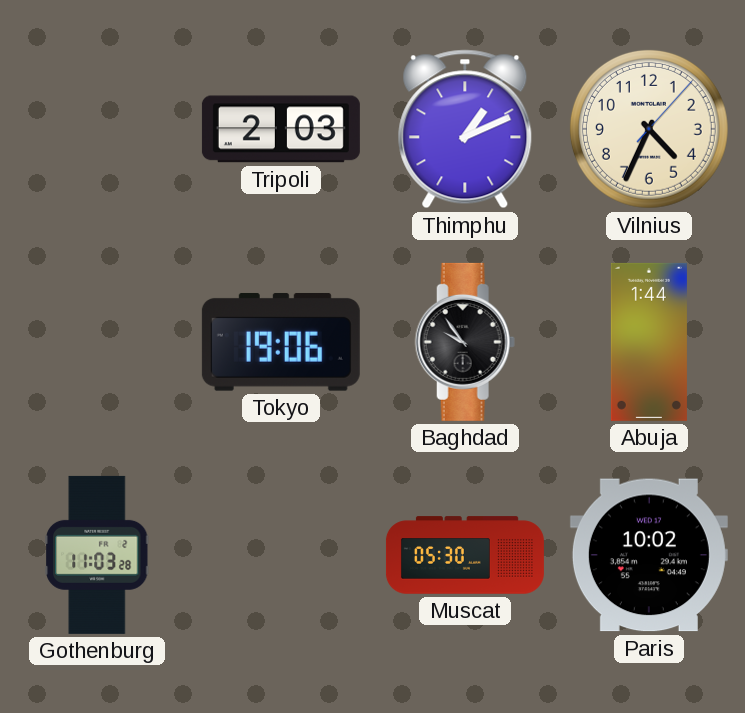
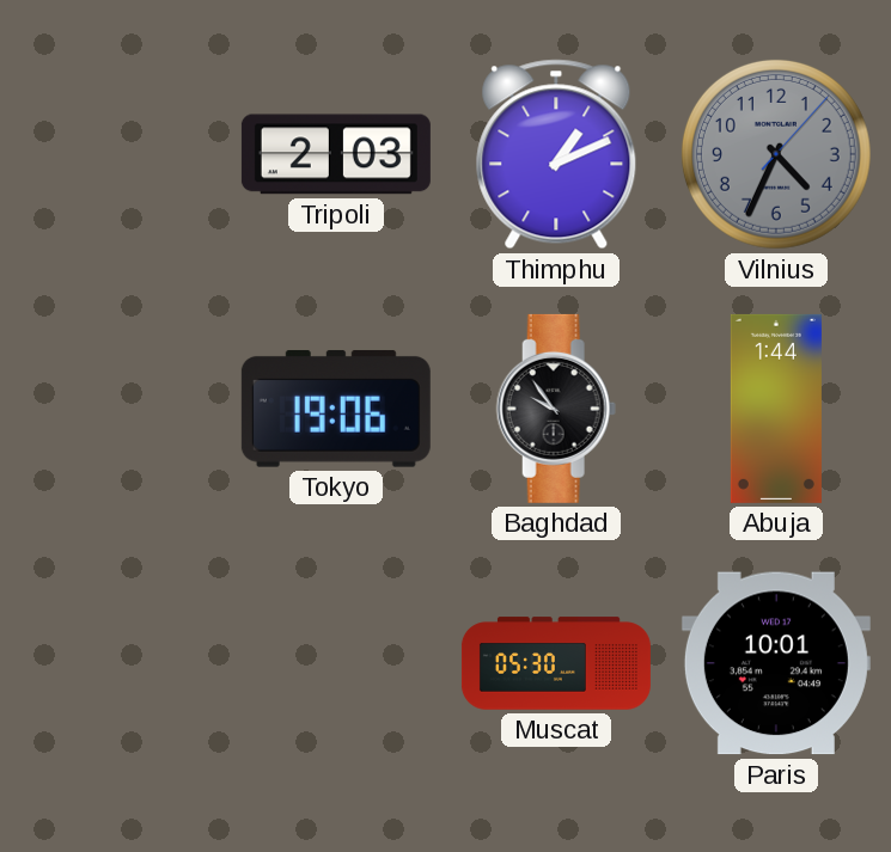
Vilnius dial: cream -> grey
Gothenburg: 11:03 -> none
Paris: 10:02 -> 10:01
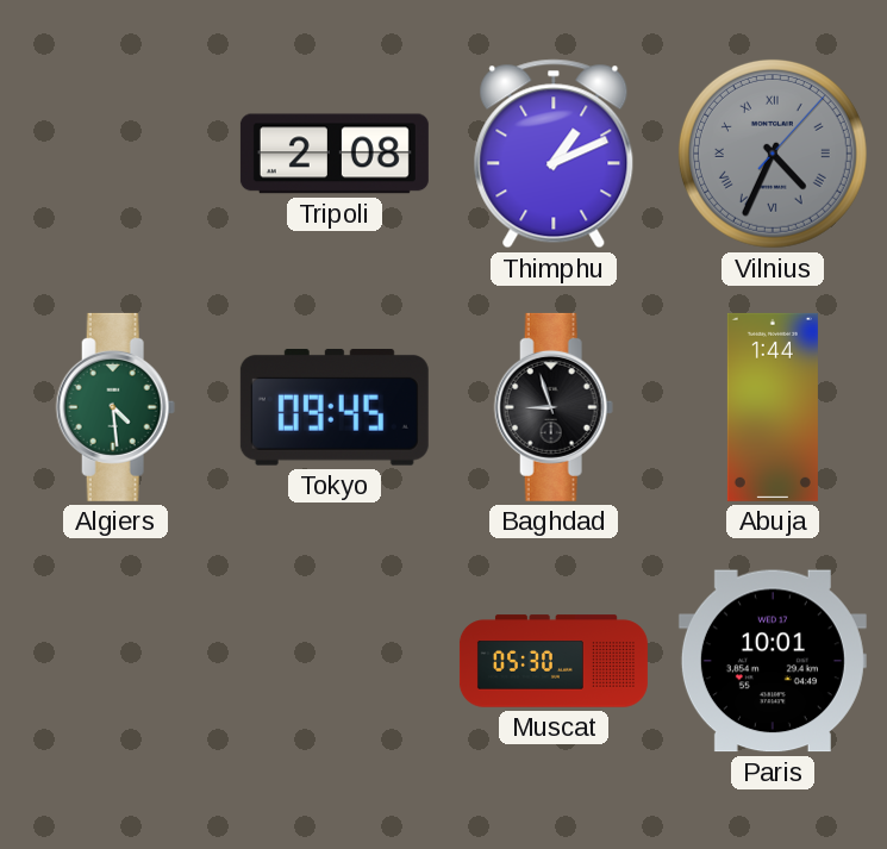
Tripoli: 2:03 -> 2:08
Vilnius numerals: Arabic -> Roman
Algiers: none -> 4:29
Tokyo: 19:06 -> 09:45
Baghdad: 9:54 -> 8:57
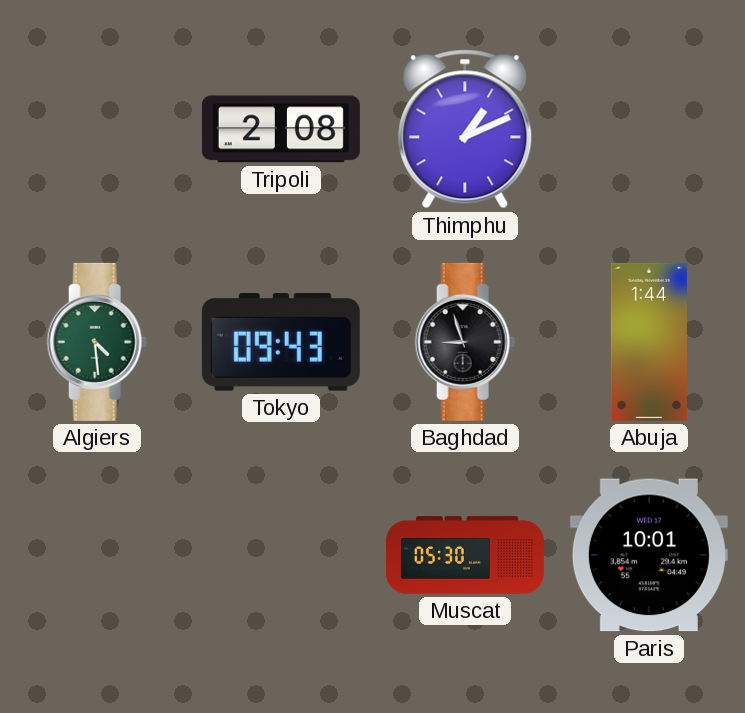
Vilnius: 4:34 -> none
Tokyo: 09:45 -> 09:43
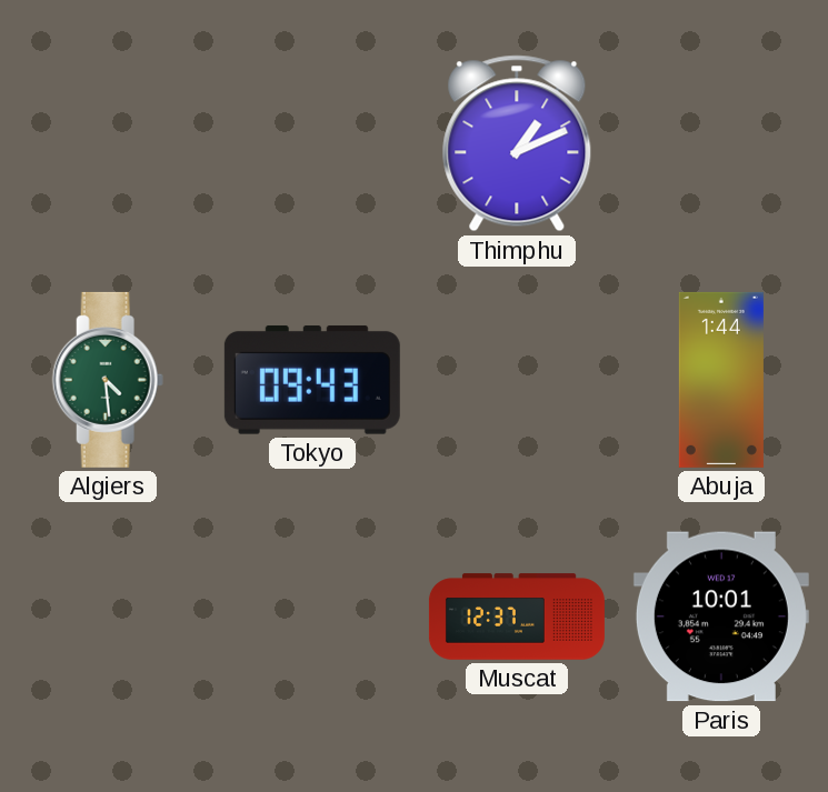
Tripoli: 2:08 -> none
Baghdad: 8:57 -> none
Muscat: 05:30 -> 12:37
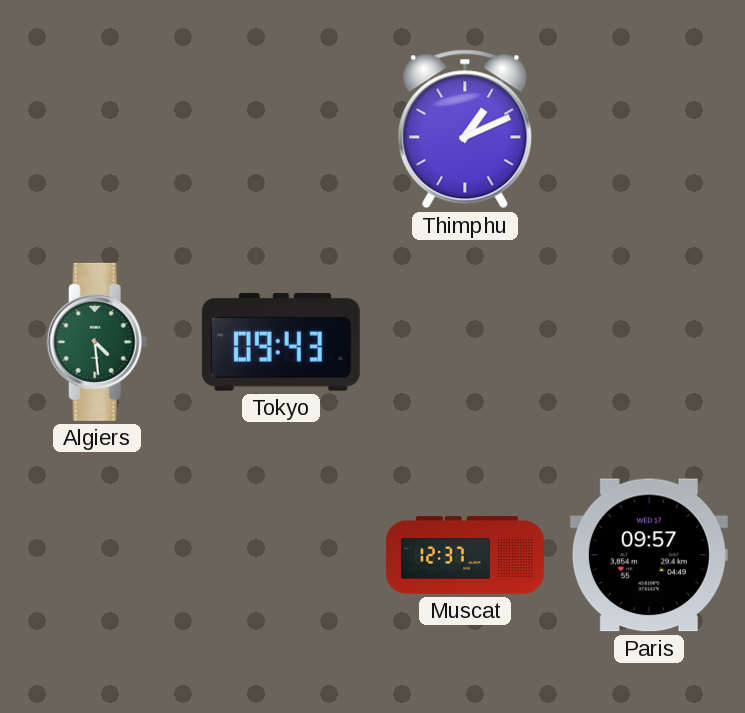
Abuja: 1:44 -> none
Paris: 10:01 -> 09:57
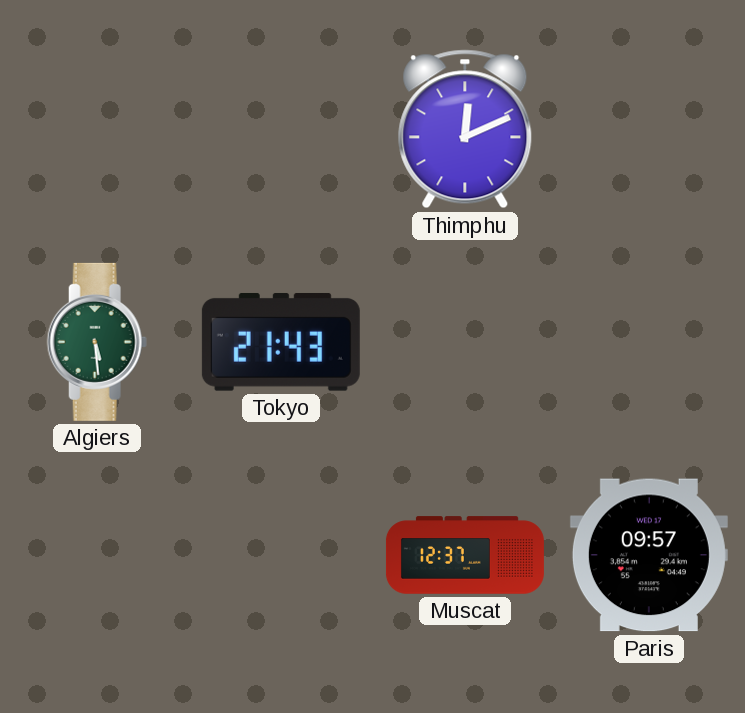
Thimphu: 1:11 -> 12:11
Algiers: 4:29 -> 5:29
Tokyo: 09:43 -> 21:43
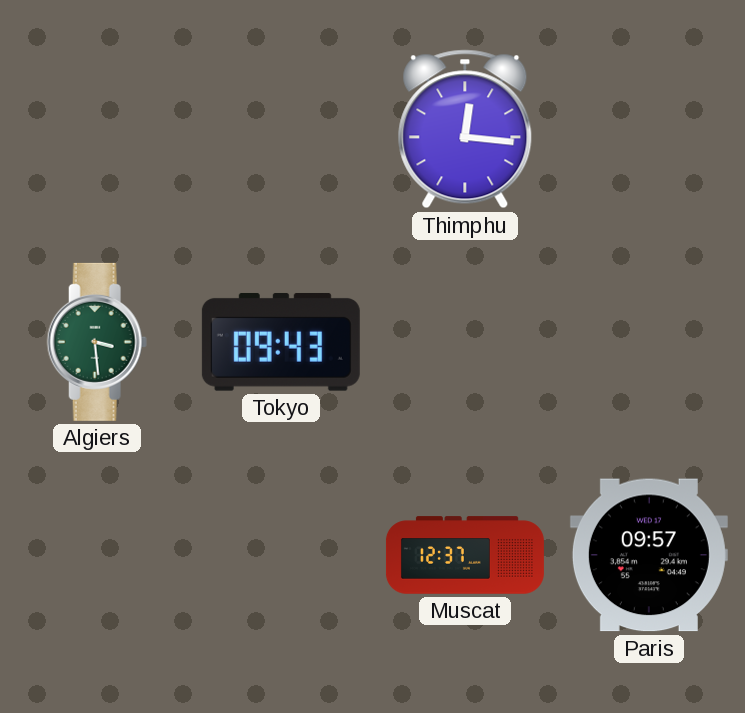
Thimphu: 12:11 -> 12:16
Algiers: 5:29 -> 3:29
Tokyo: 21:43 -> 09:43
